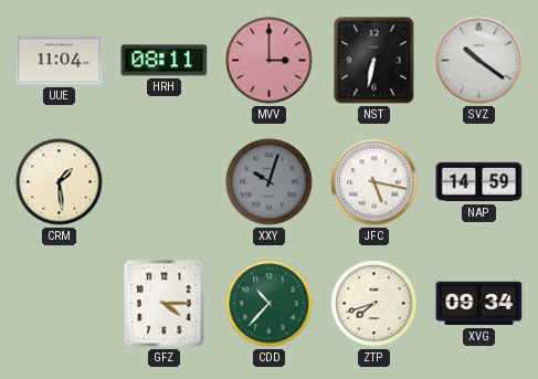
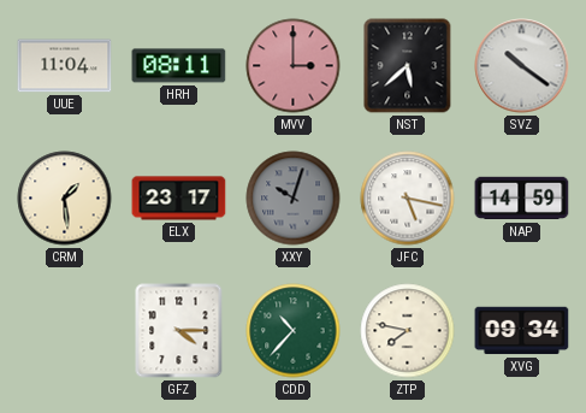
NST: 6:32 -> 5:38
ELX: none -> 23:17
ZTP: 7:42 -> 7:47
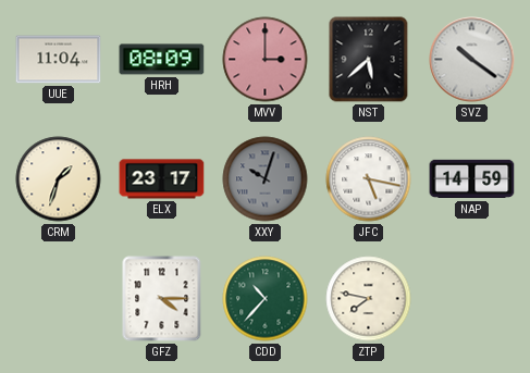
HRH: 08:11 -> 08:09
CRM: 1:29 -> 1:33
XVG: 09:34 -> none
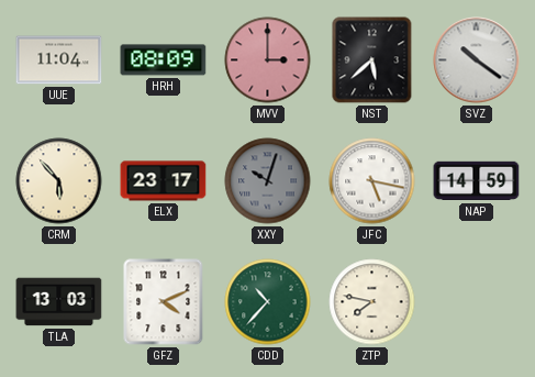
CRM: 1:33 -> 5:53
TLA: none -> 13:03
GFZ: 4:15 -> 4:11
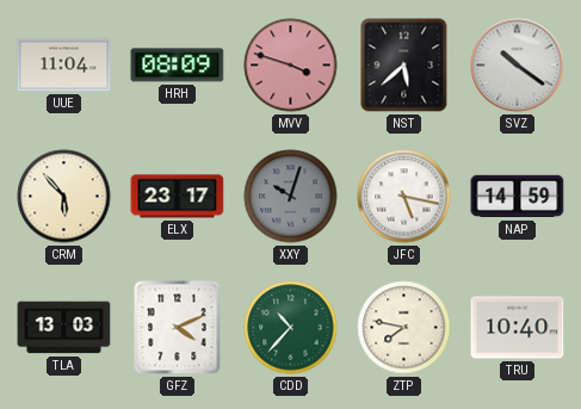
MVV: 3:00 -> 3:48
TRU: none -> 10:40
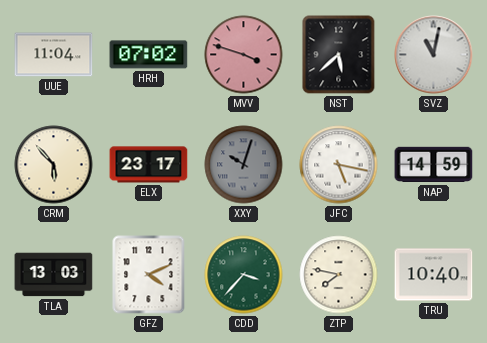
HRH: 08:09 -> 07:02
SVZ: 10:21 -> 11:02
CDD: 10:37 -> 3:37
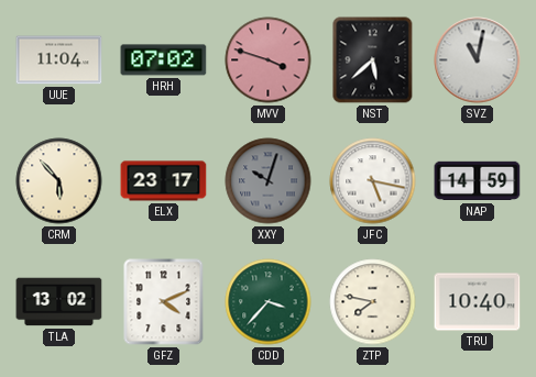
TLA: 13:03 -> 13:02
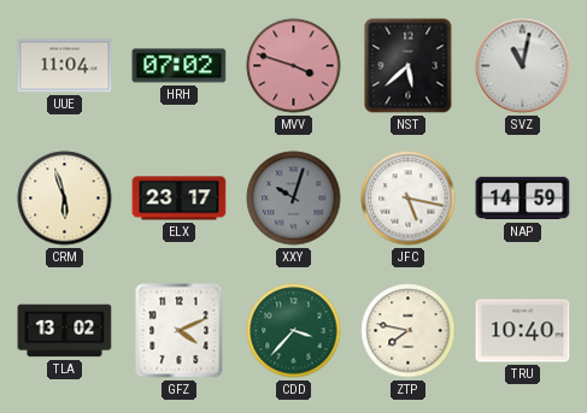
CRM: 5:53 -> 5:57
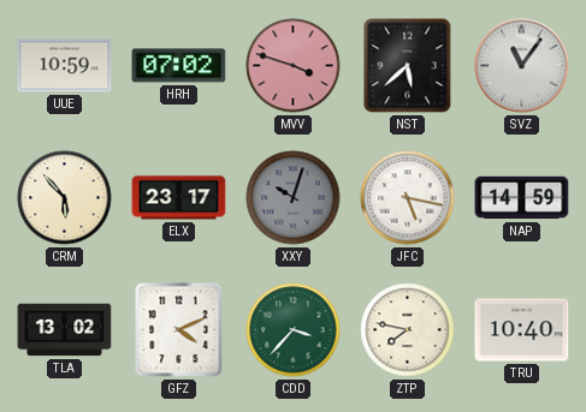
UUE: 11:04 -> 10:59
SVZ: 11:02 -> 11:06
CRM: 5:57 -> 5:53
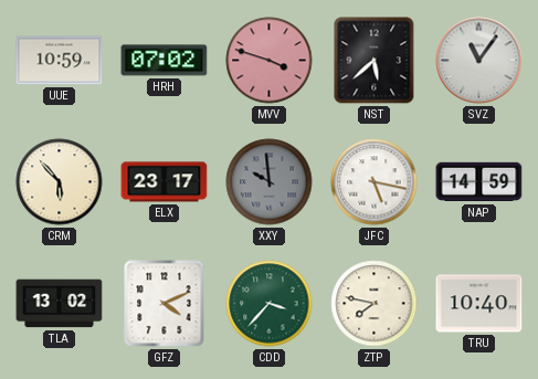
XXY: 10:03 -> 9:59
